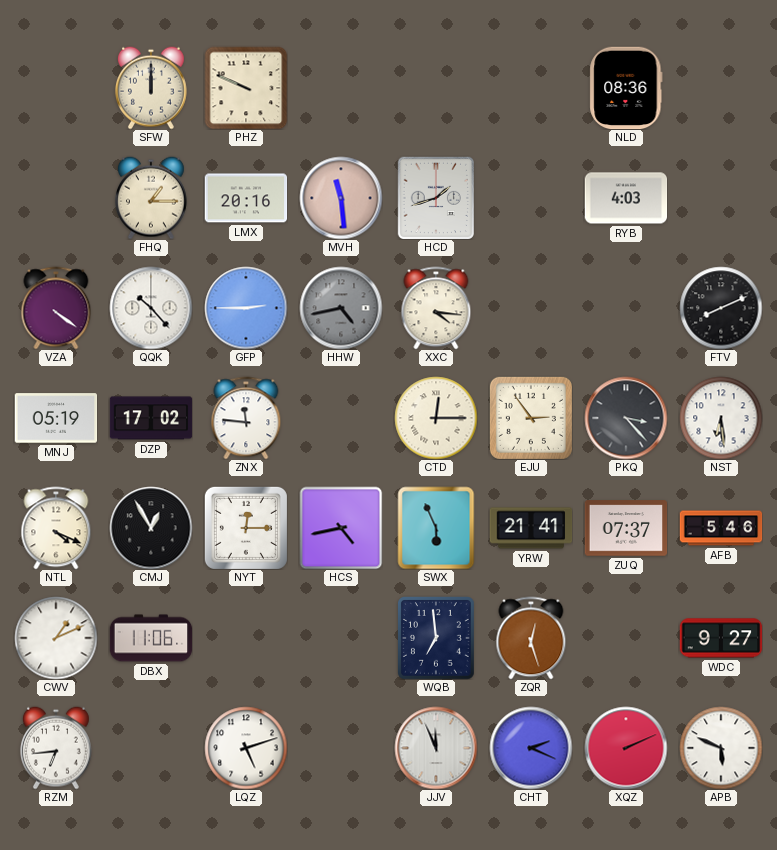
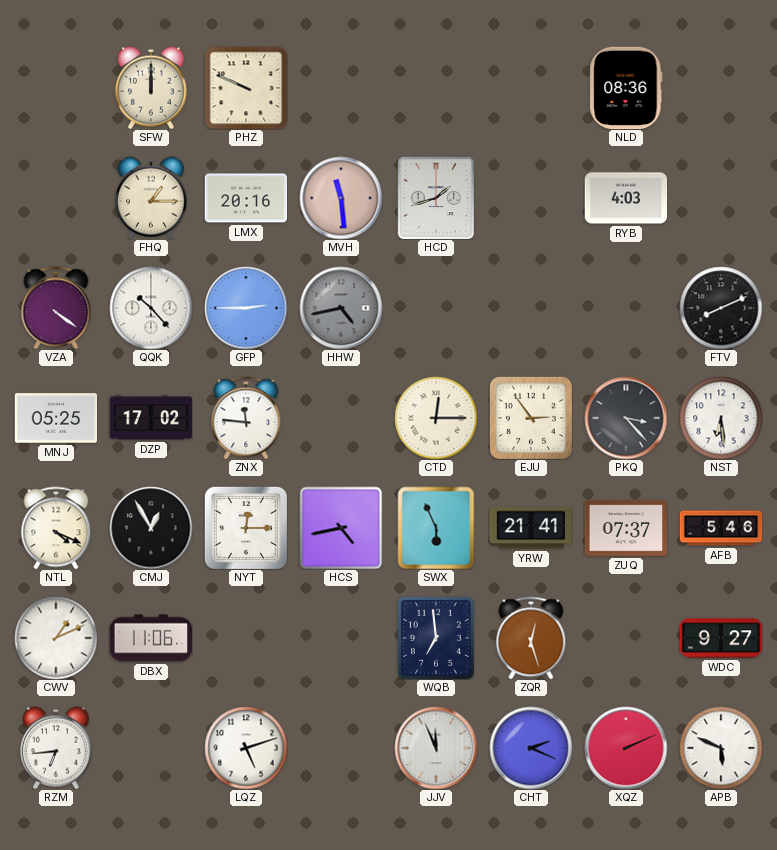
XXC: 4:16 -> none
MNJ: 05:19 -> 05:25
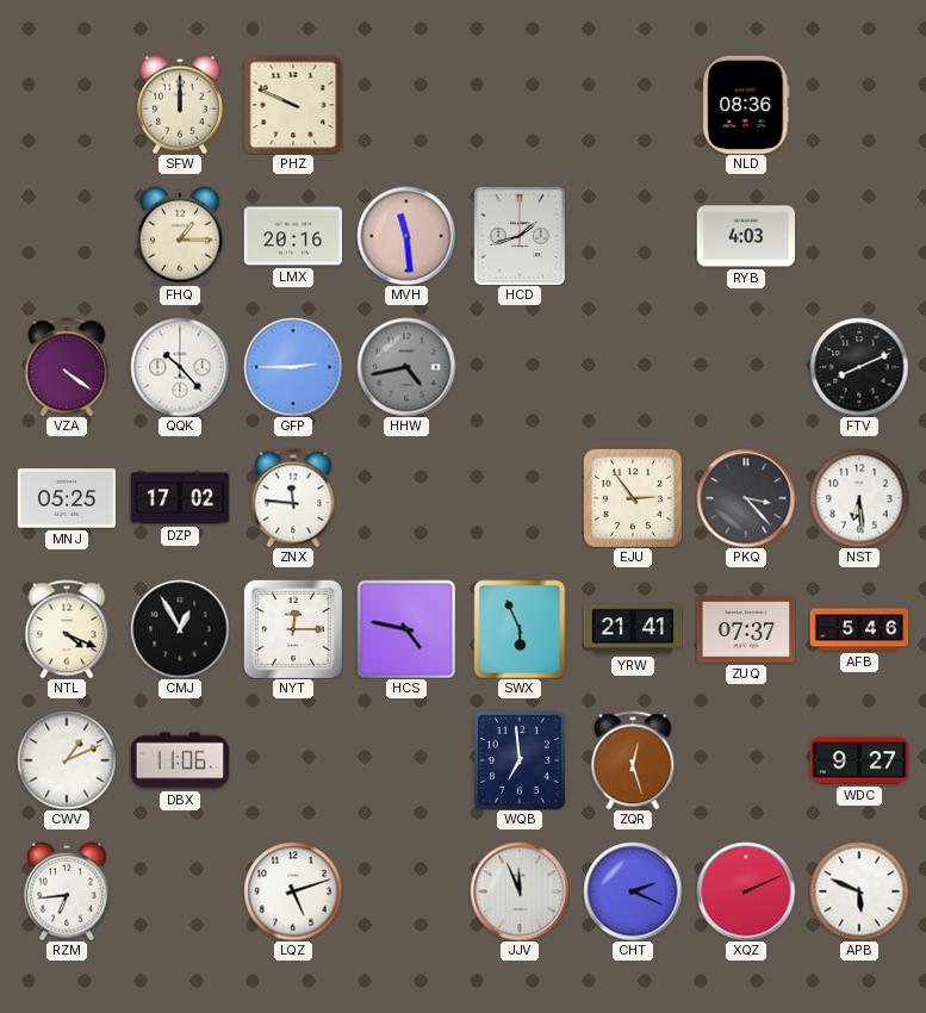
CTD: 12:15 -> none
HCS: 4:43 -> 4:47
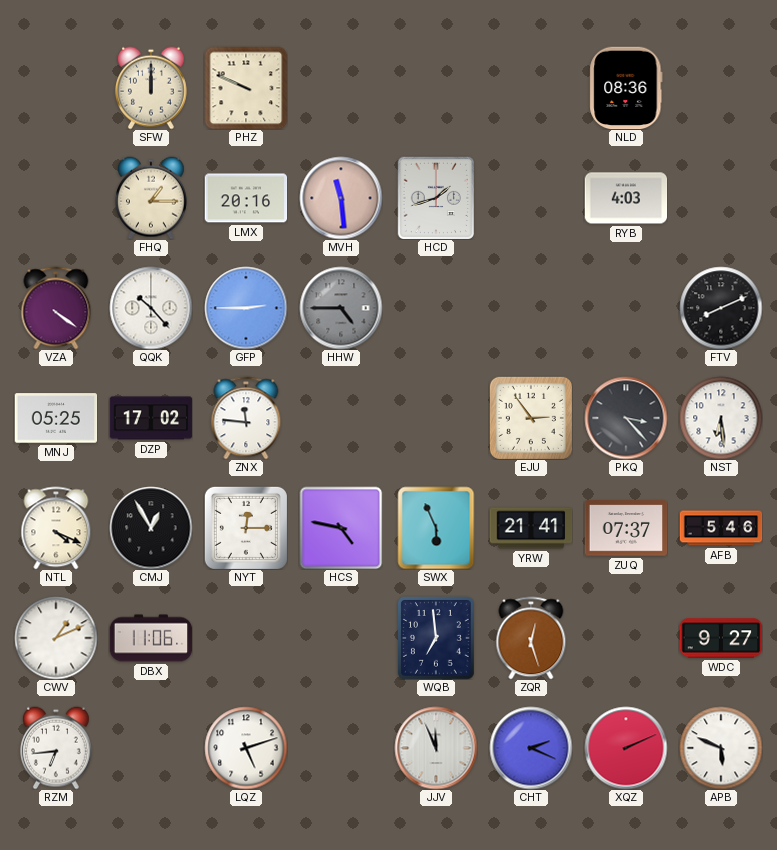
HHW: 4:43 -> 4:45
